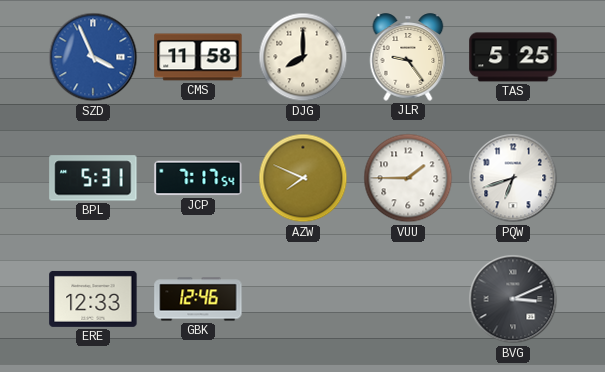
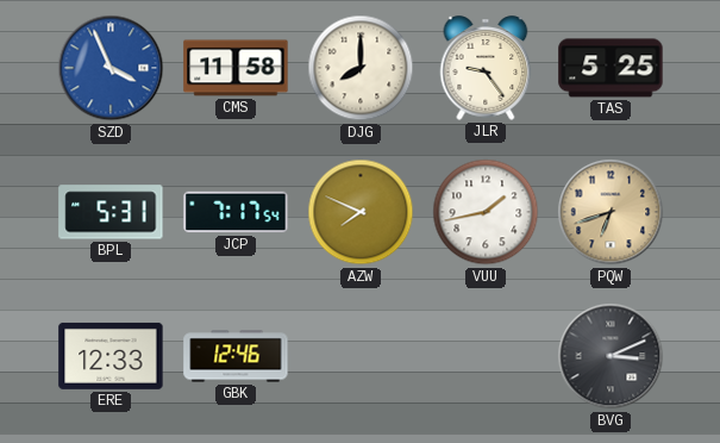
VUU: 1:45 -> 1:43
PQW dial: white -> champagne
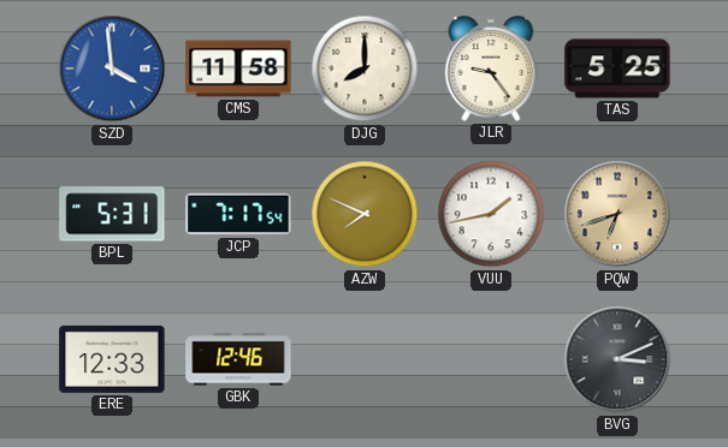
SZD: 3:56 -> 3:59
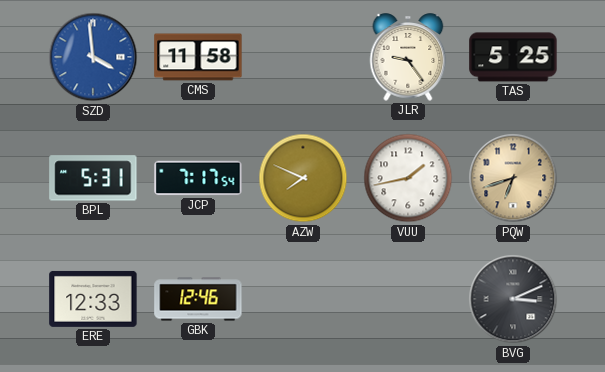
DJG: 8:00 -> none
